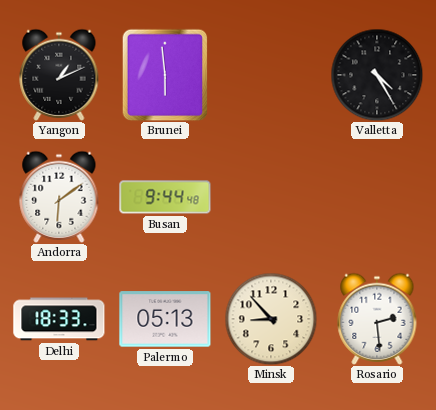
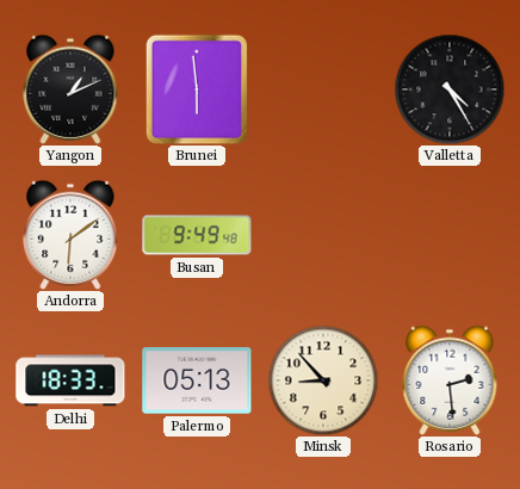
Busan: 9:44 -> 9:49
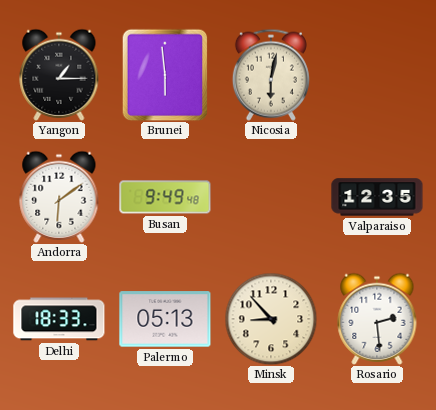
Yangon: 1:11 -> 1:15
Nicosia: none -> 6:02
Valletta: 4:25 -> none
Valparaiso: none -> 12:35
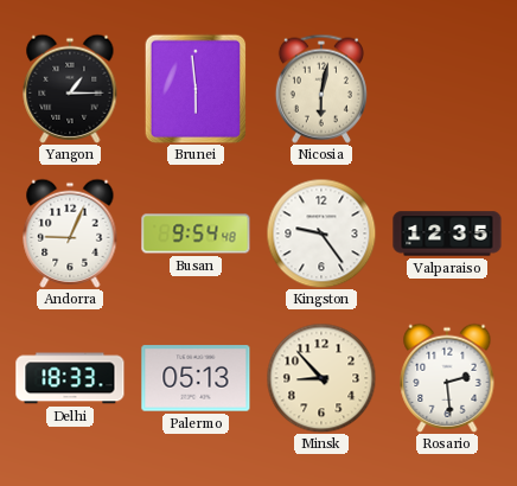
Andorra: 6:09 -> 9:04
Busan: 9:49 -> 9:54
Kingston: none -> 9:24
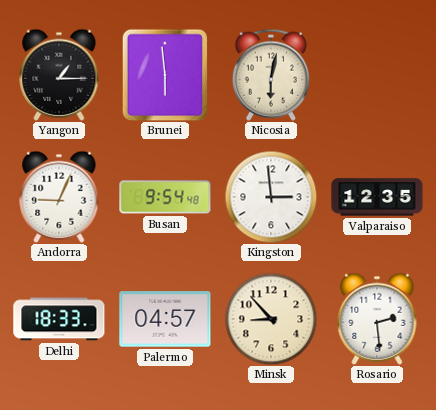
Kingston: 9:24 -> 2:59
Palermo: 05:13 -> 04:57
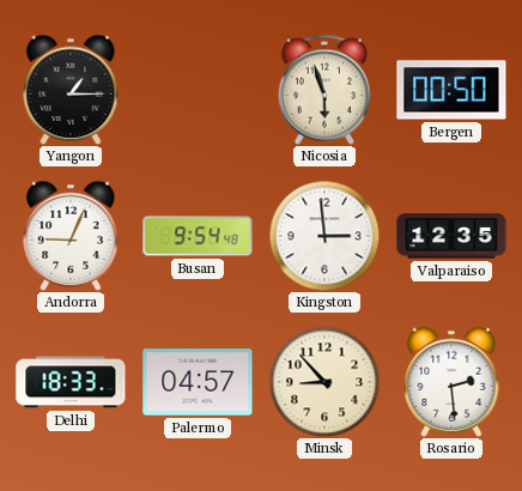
Brunei: 5:59 -> none
Nicosia: 6:02 -> 5:57
Bergen: none -> 00:50
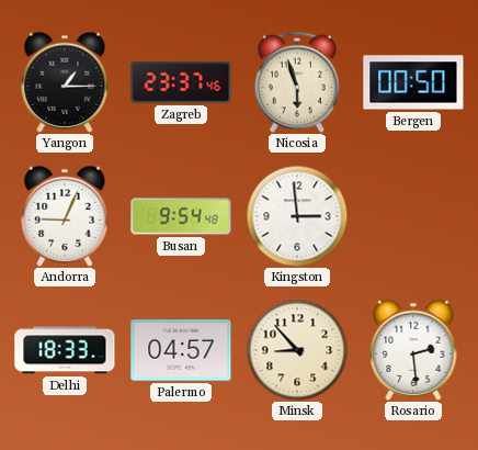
Zagreb: none -> 23:37
Valparaiso: 12:35 -> none
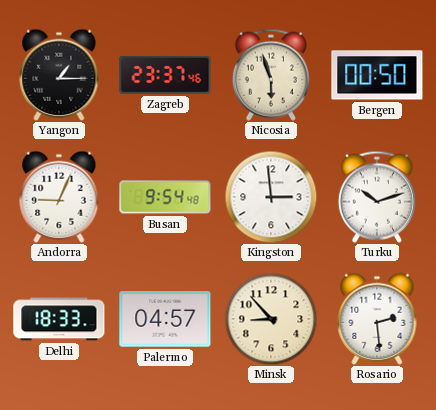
Turku: none -> 10:12
